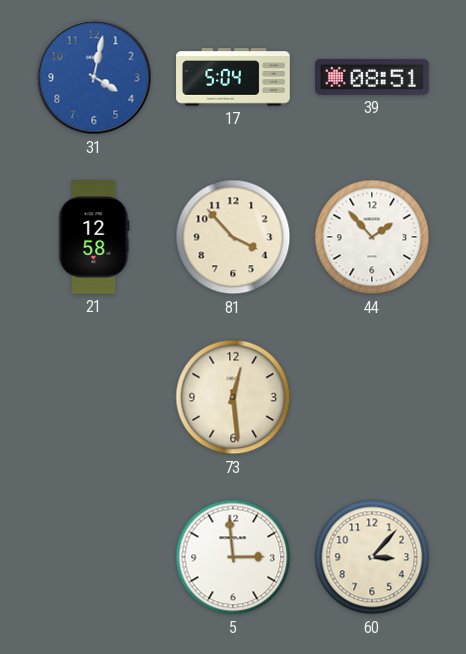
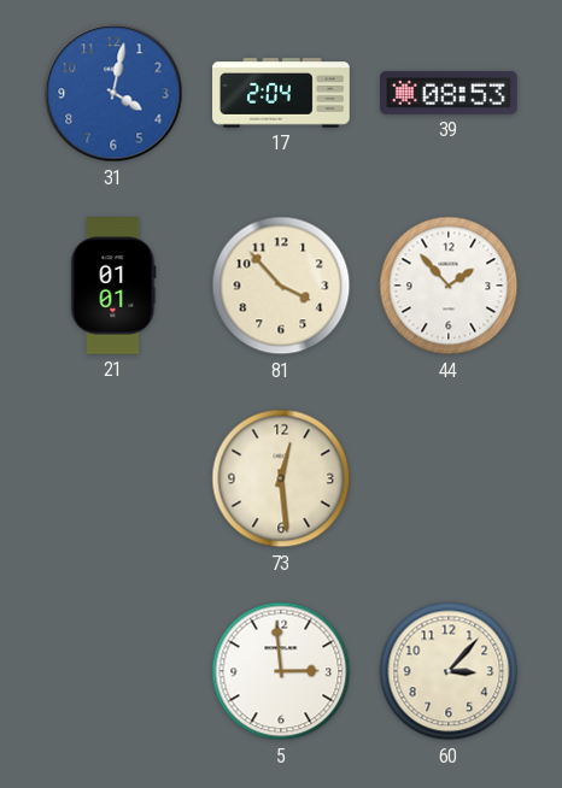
17: 5:04 -> 2:04
39: 08:51 -> 08:53
21: 12:58 -> 01:01
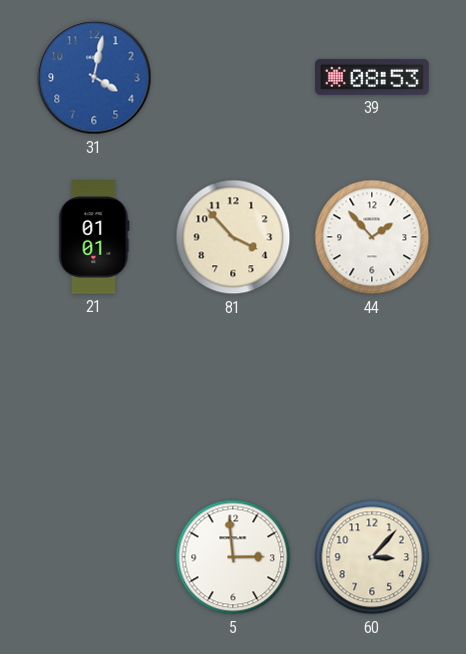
17: 2:04 -> none
73: 12:29 -> none
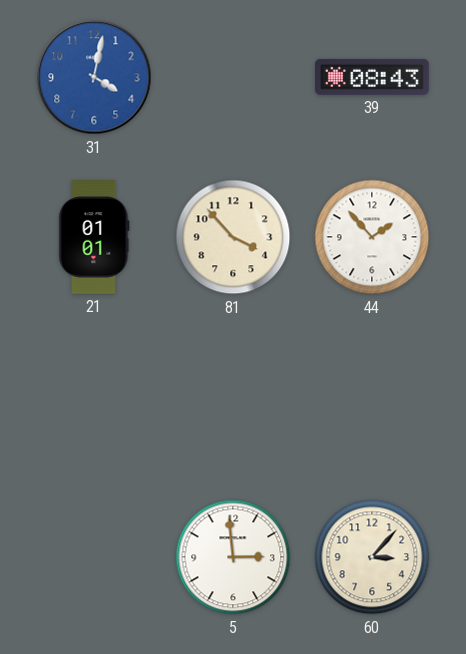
39: 08:53 -> 08:43
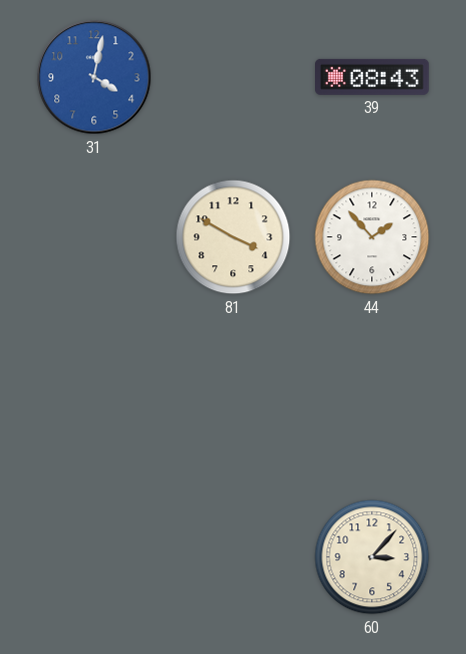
21: 01:01 -> none
81: 3:53 -> 3:50
5: 2:59 -> none
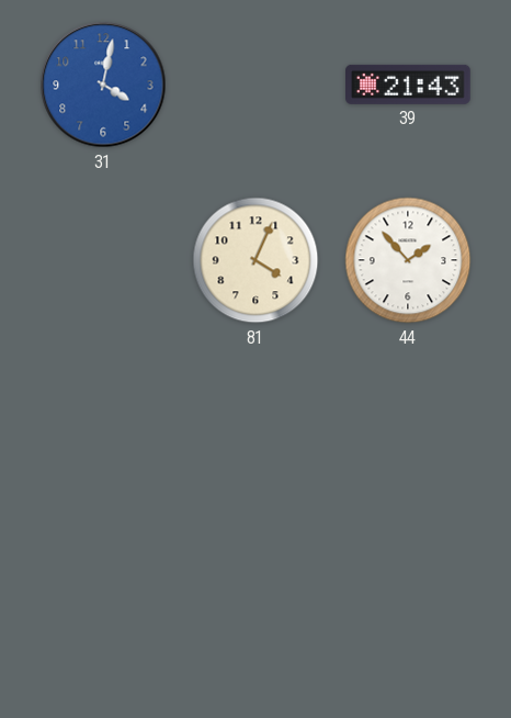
39: 08:43 -> 21:43
81: 3:50 -> 4:04
60: 3:07 -> none
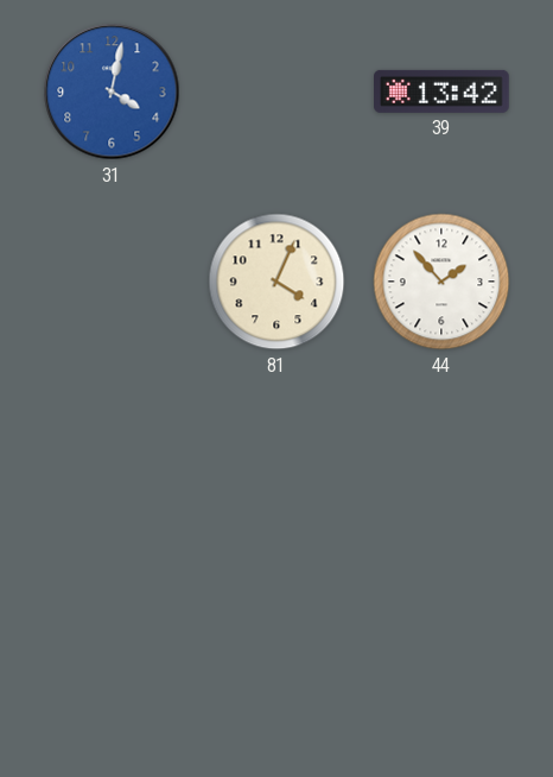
39: 21:43 -> 13:42
